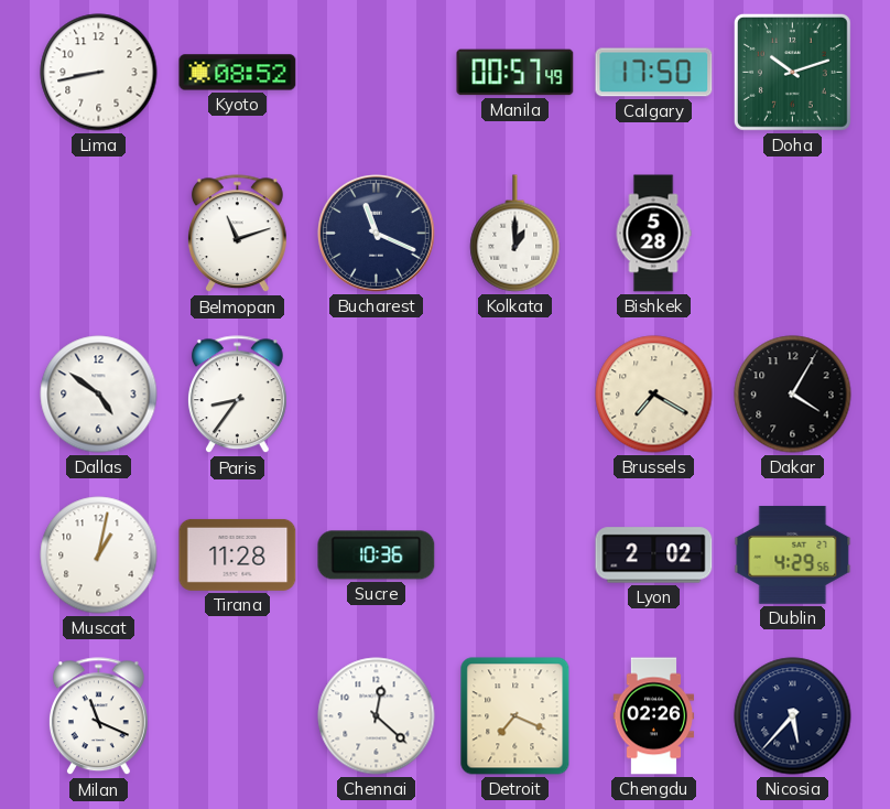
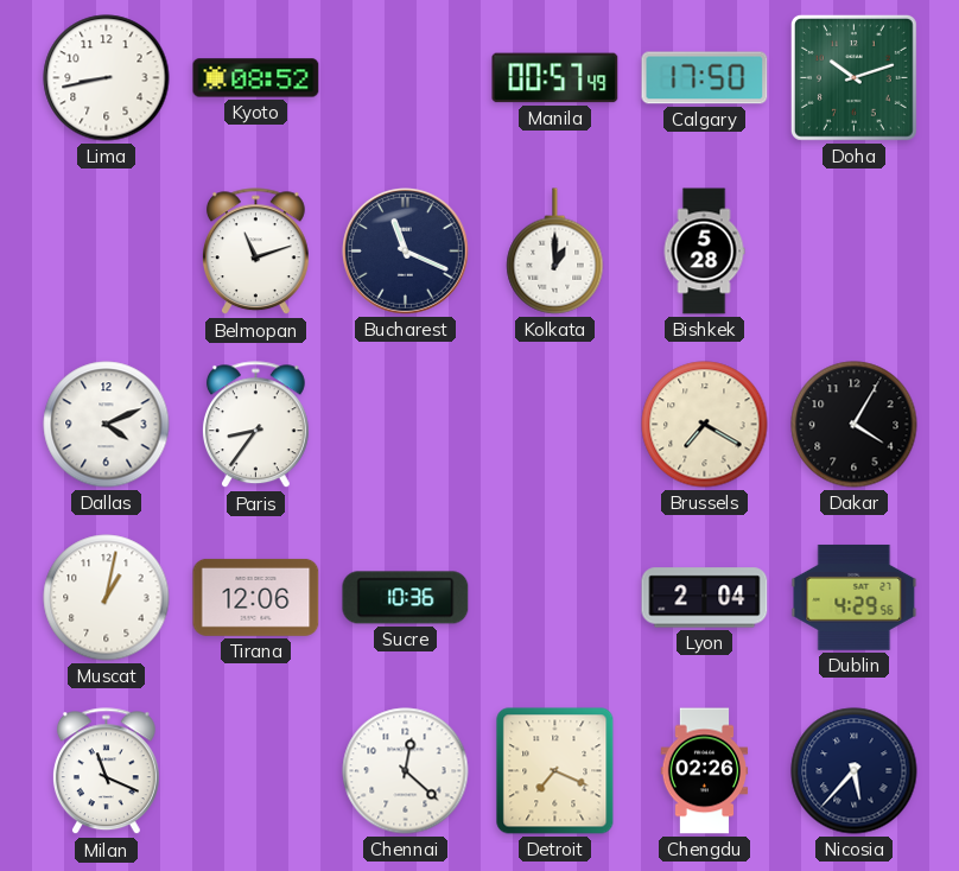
Dallas: 4:51 -> 4:11
Tirana: 11:28 -> 12:06
Lyon: 2:02 -> 2:04
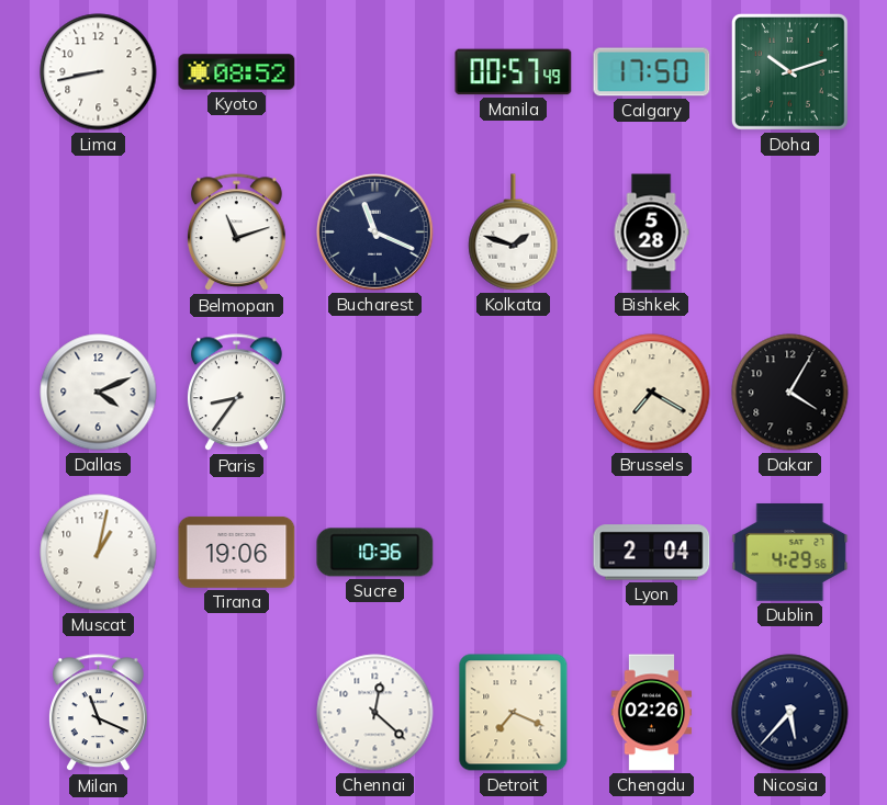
Kolkata: 1:00 -> 1:48
Tirana: 12:06 -> 19:06
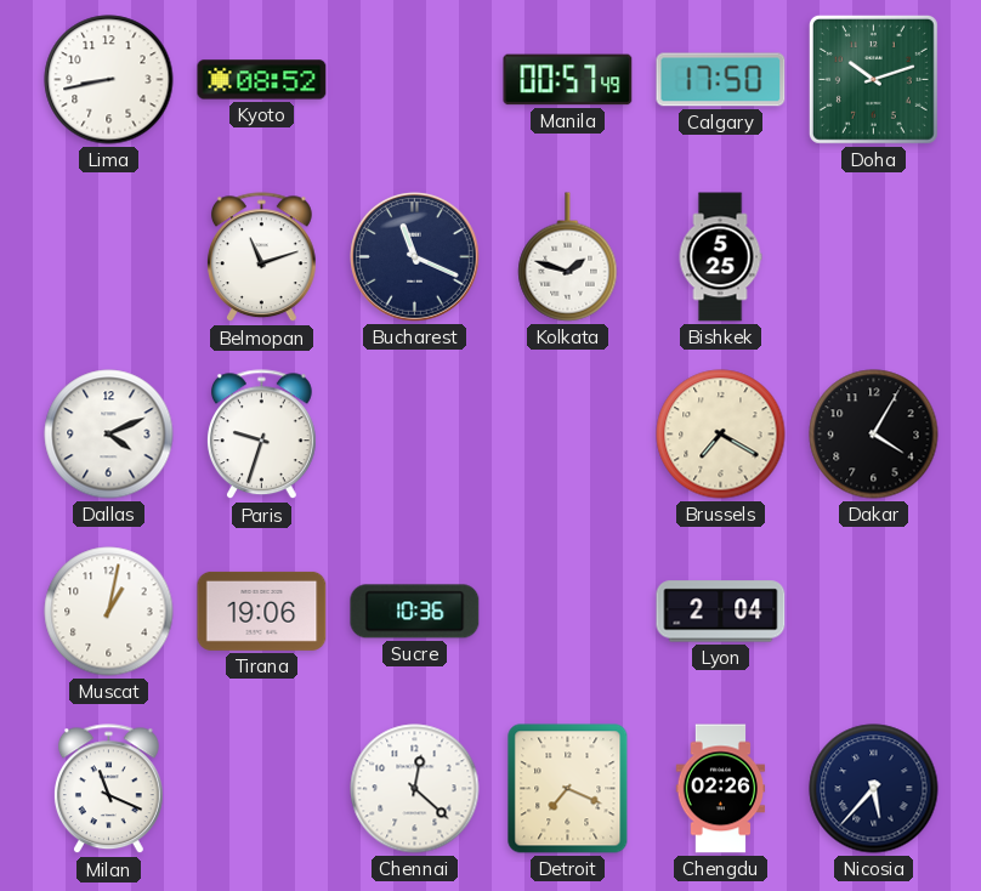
Bishkek: 5:28 -> 5:25
Paris: 8:36 -> 9:33
Dublin: 4:29 -> none
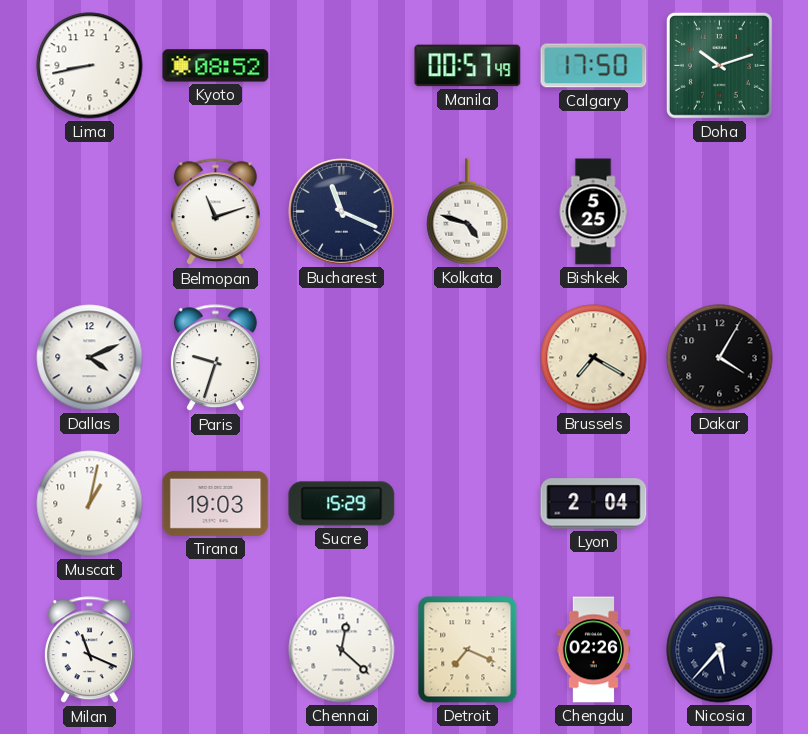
Kolkata: 1:48 -> 4:48
Tirana: 19:06 -> 19:03
Sucre: 10:36 -> 15:29
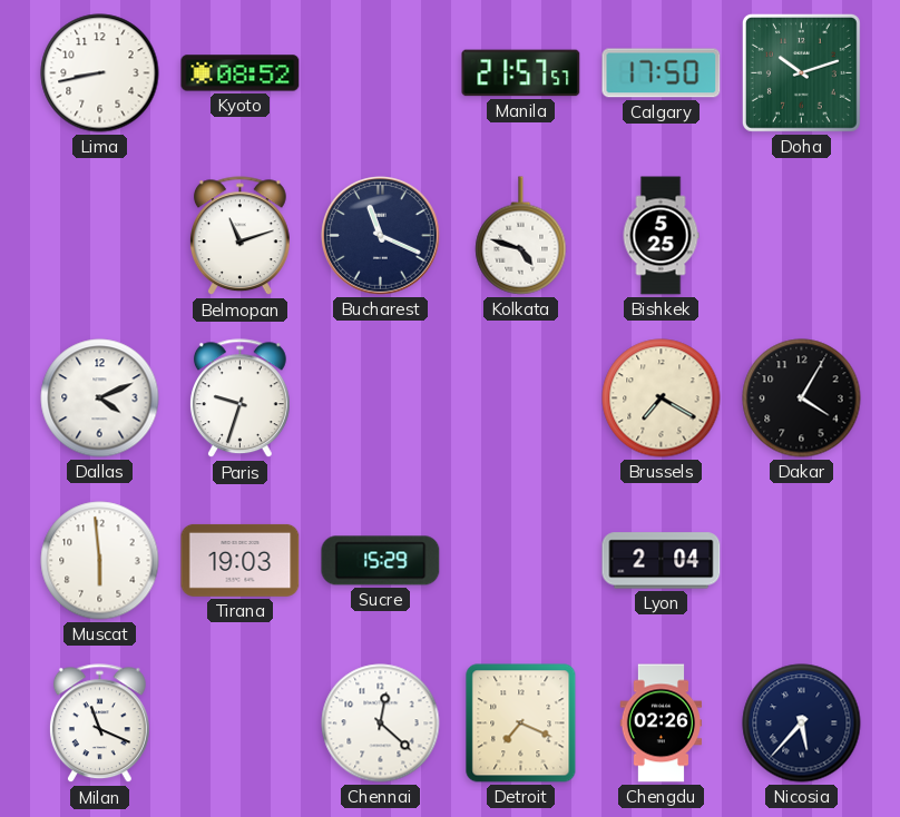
Manila: 00:57 -> 21:57
Muscat: 1:02 -> 5:59
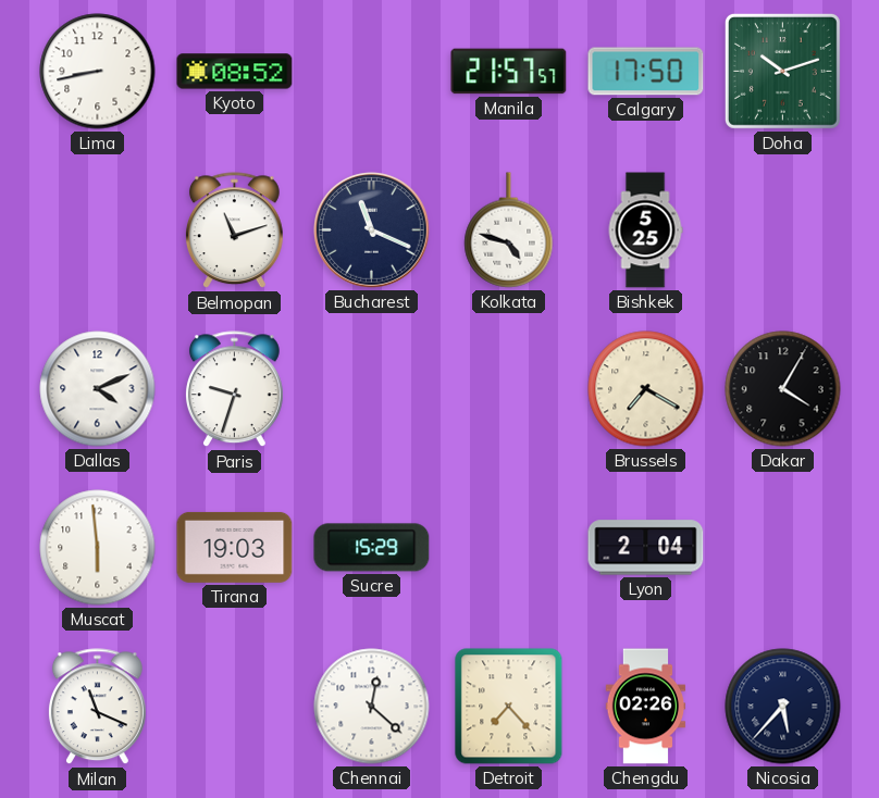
Detroit: 7:19 -> 7:23
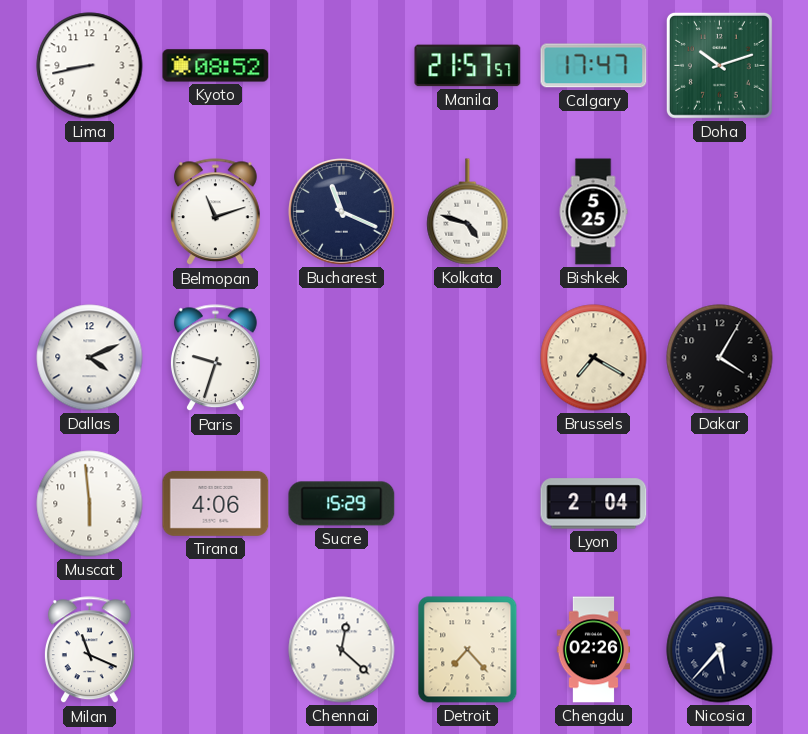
Calgary: 17:50 -> 17:47
Tirana: 19:03 -> 4:06
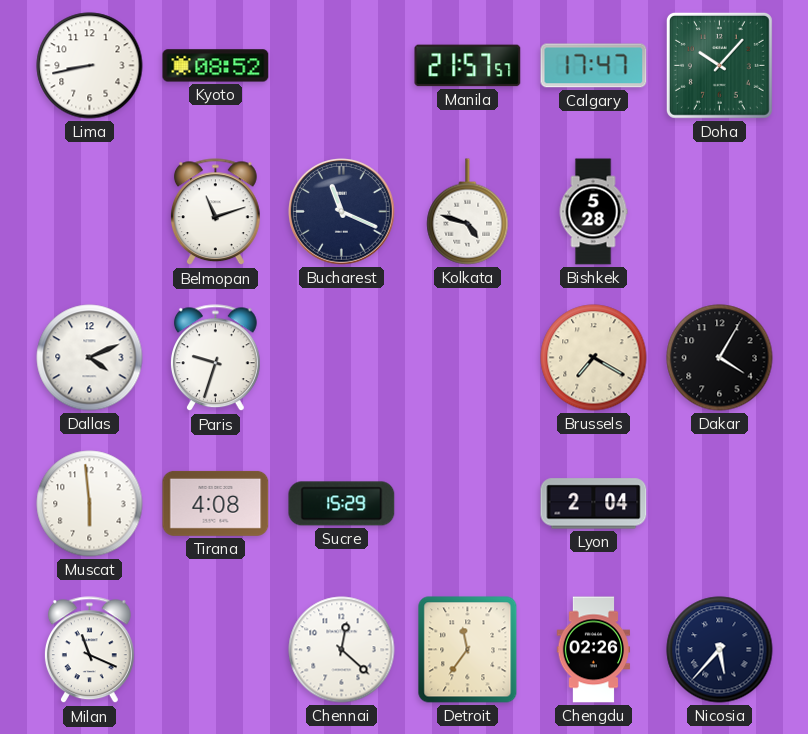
Doha: 10:12 -> 10:07
Bishkek: 5:25 -> 5:28
Tirana: 4:06 -> 4:08
Detroit: 7:23 -> 11:36
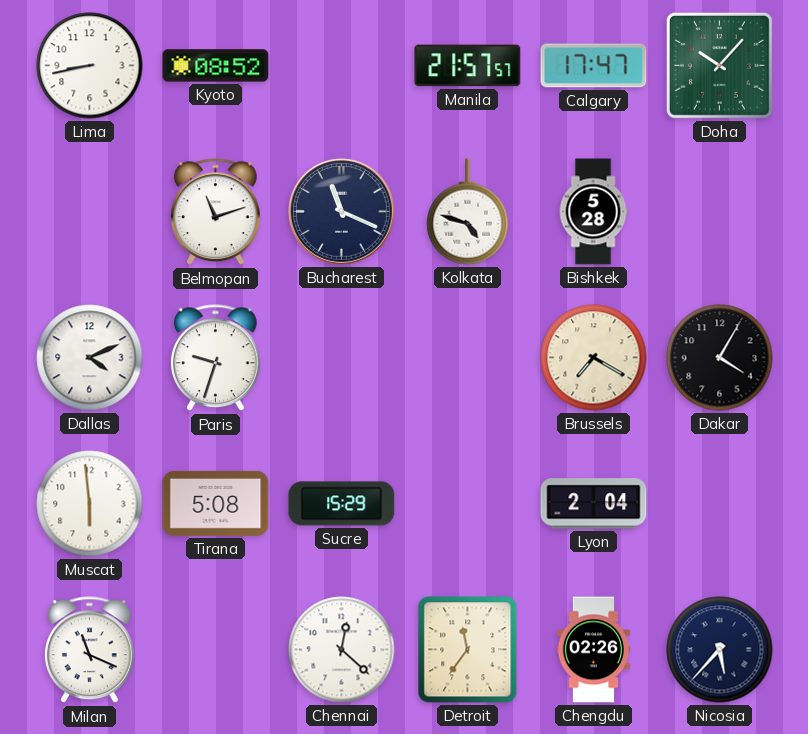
Tirana: 4:08 -> 5:08
